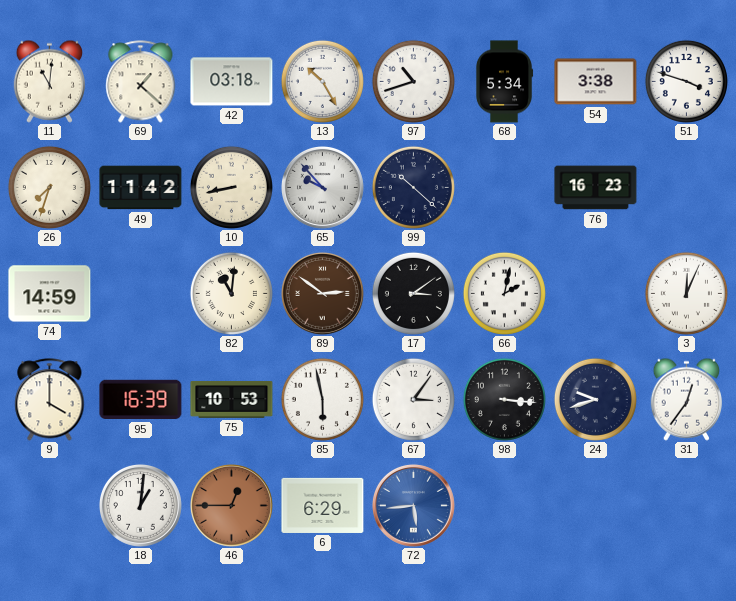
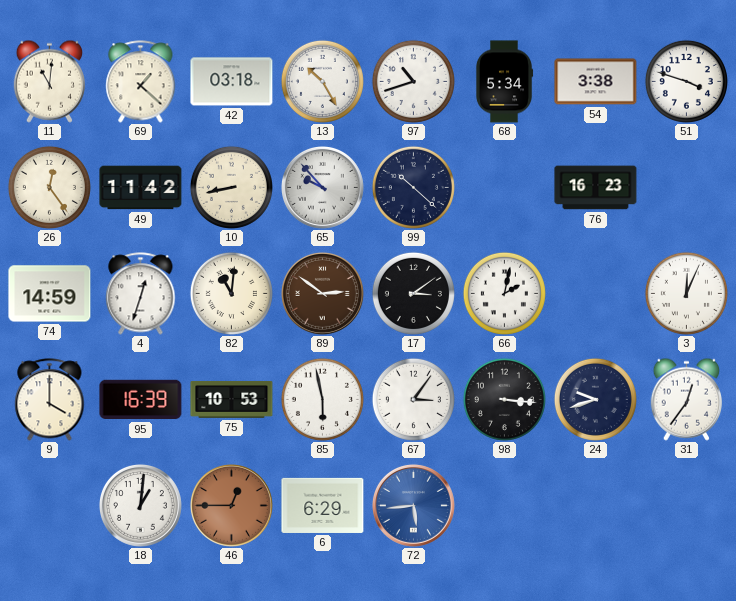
26: 7:33 -> 12:24
4: none -> 12:33
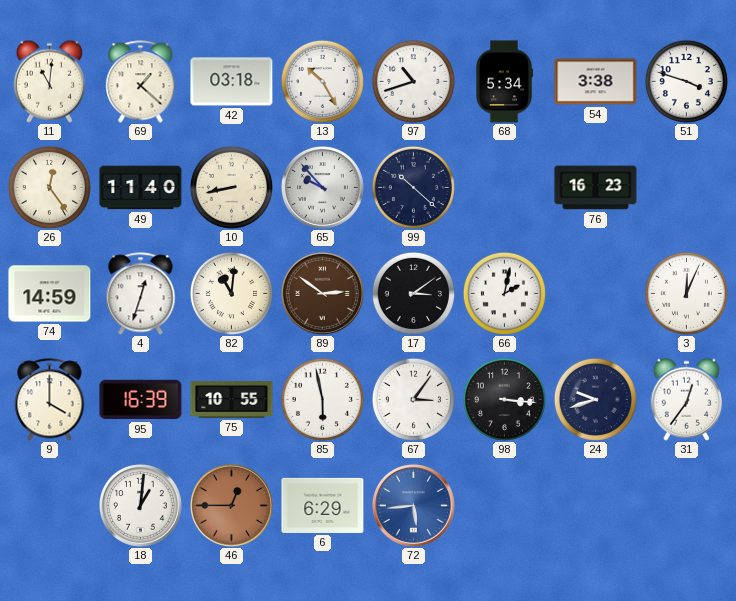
49: 11:42 -> 11:40
75: 10:53 -> 10:55
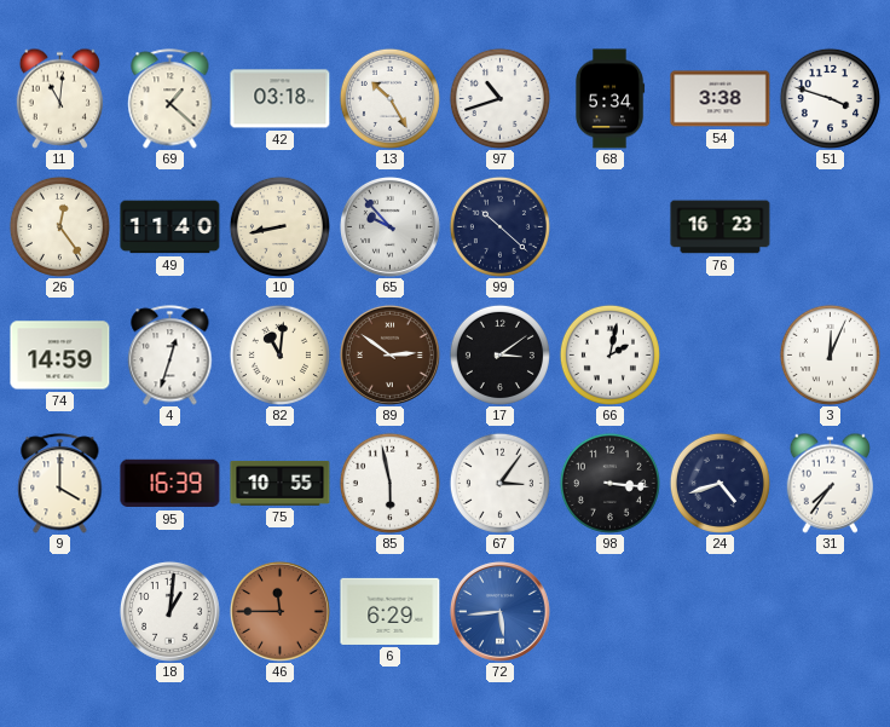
24: 9:42 -> 4:42
31: 12:36 -> 7:36
46: 12:45 -> 11:45
